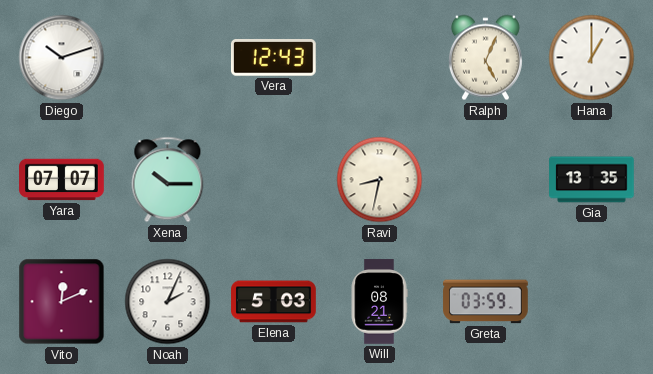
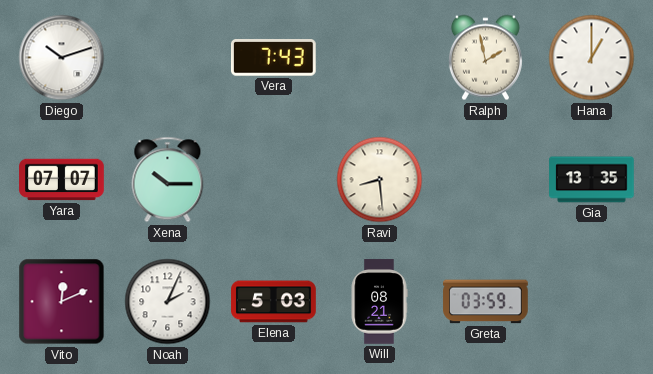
Vera: 12:43 -> 7:43
Ralph: 5:04 -> 1:58
Ravi: 8:32 -> 8:29
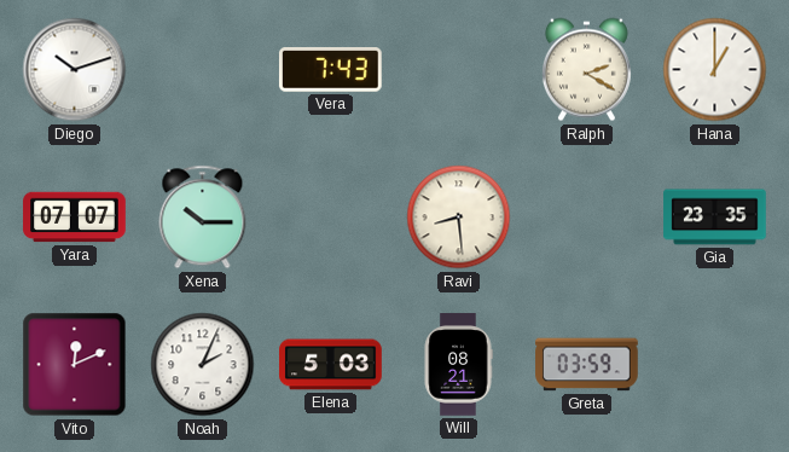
Ralph: 1:58 -> 2:20
Gia: 13:35 -> 23:35
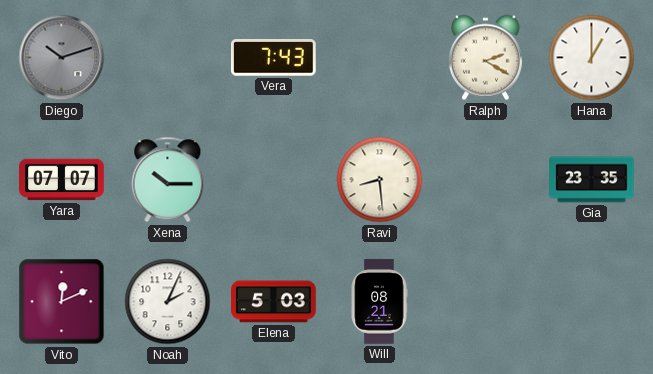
Diego dial: white -> grey
Greta: 03:59 -> none
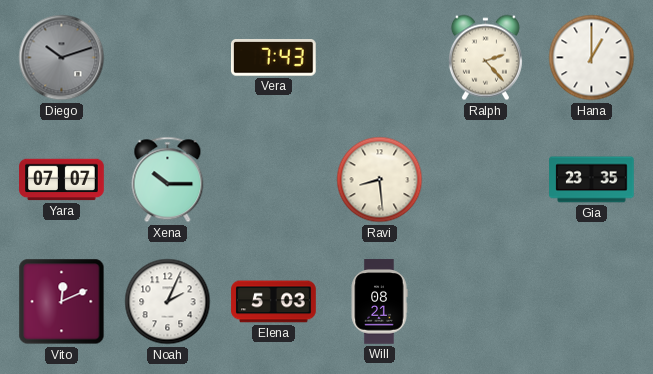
Ralph: 2:20 -> 2:23
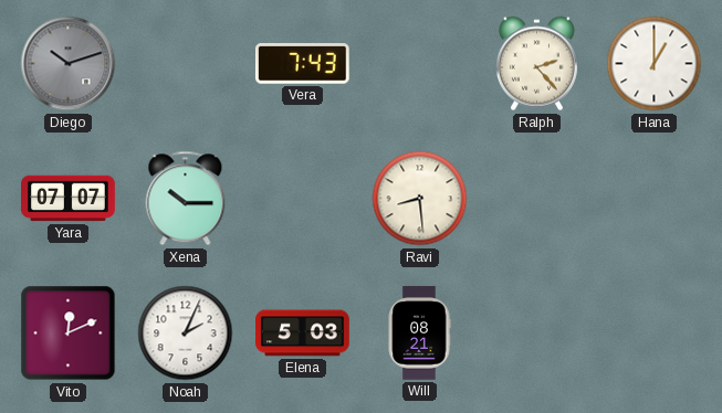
Gia: 23:35 -> none
